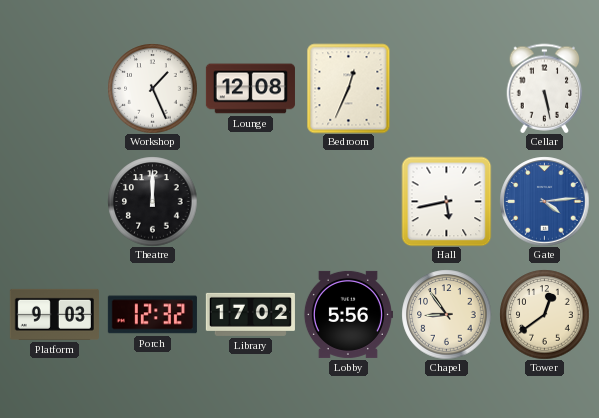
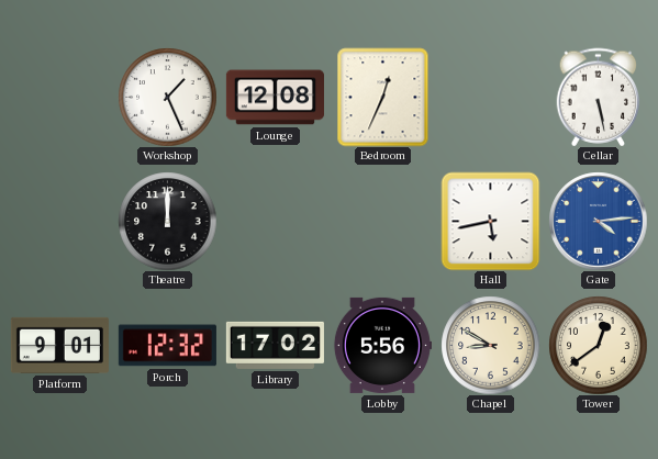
Platform: 9:03 -> 9:01
Chapel: 8:54 -> 8:50
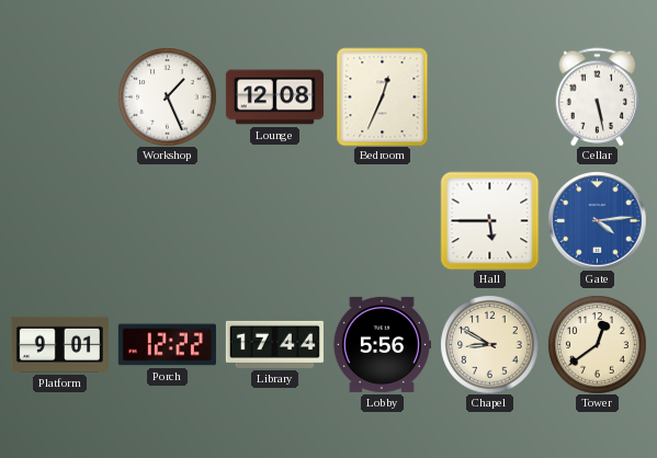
Theatre: 12:00 -> none
Hall: 5:43 -> 5:45
Porch: 12:32 -> 12:22
Library: 17:02 -> 17:44
